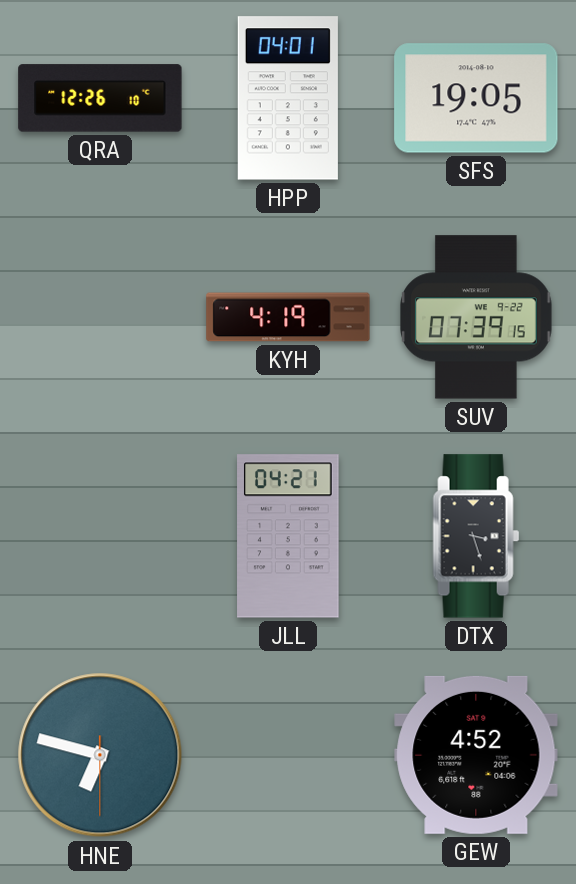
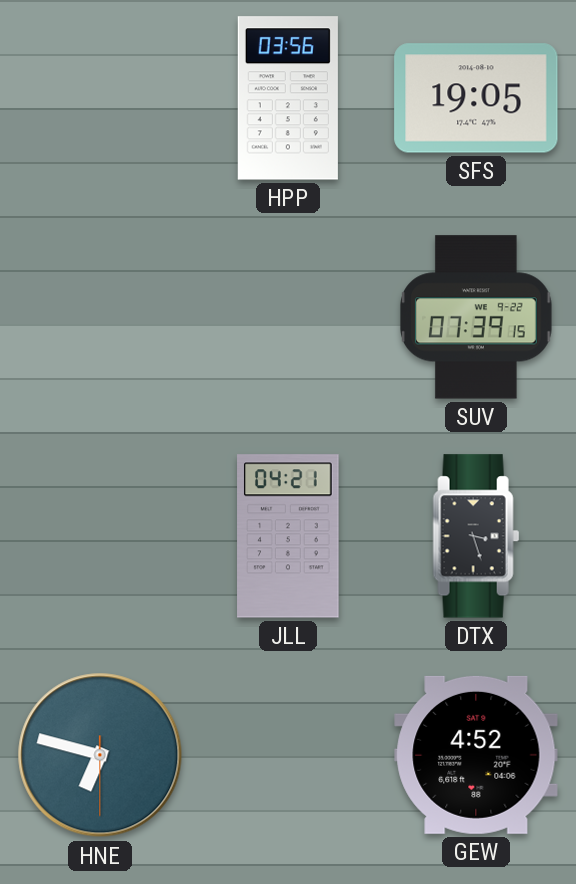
QRA: 12:26 -> none
HPP: 04:01 -> 03:56
KYH: 4:19 -> none
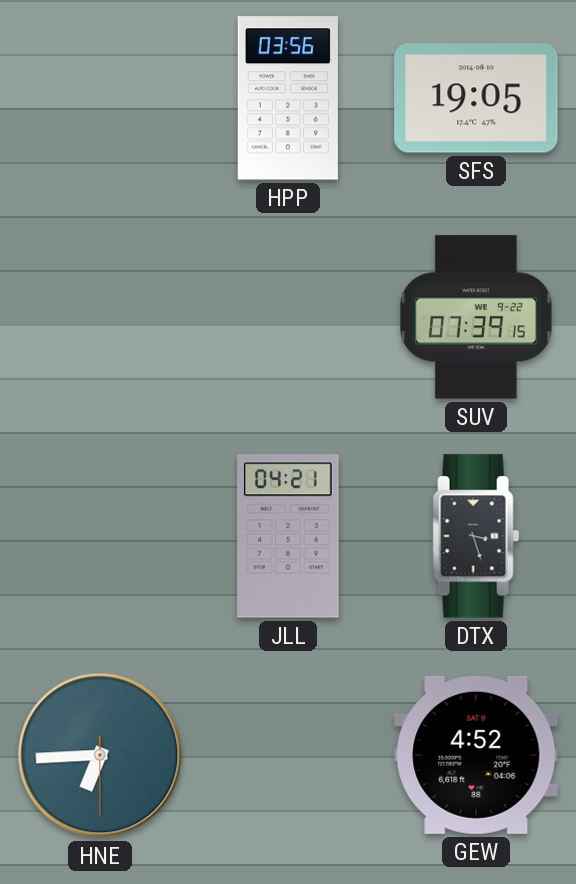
HNE: 6:47 -> 6:44
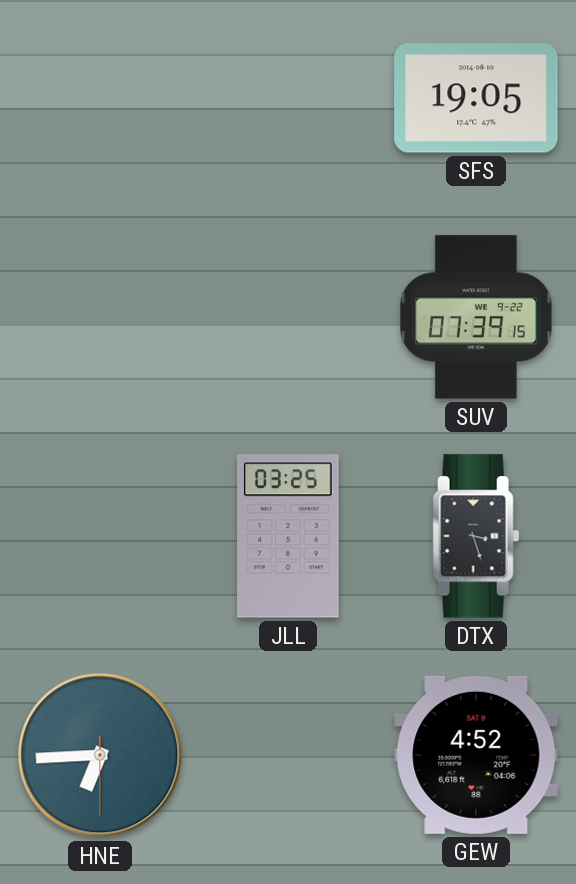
HPP: 03:56 -> none
JLL: 04:21 -> 03:25
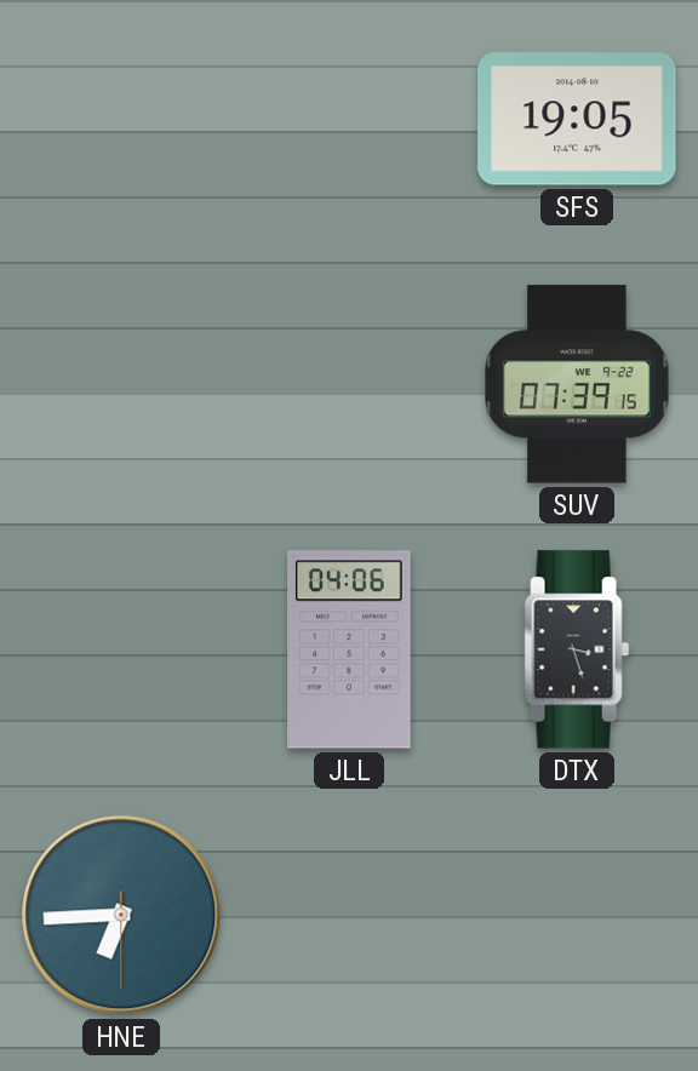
JLL: 03:25 -> 04:06
GEW: 4:52 -> none
